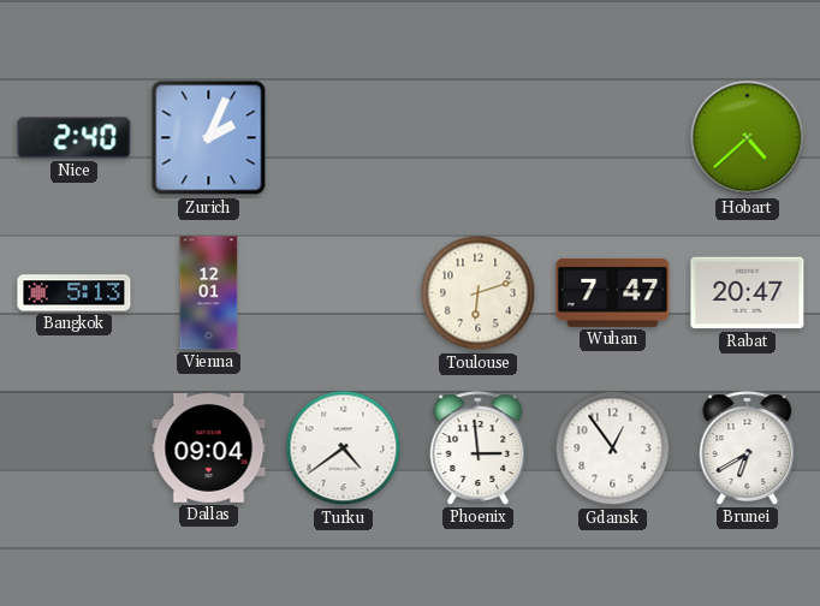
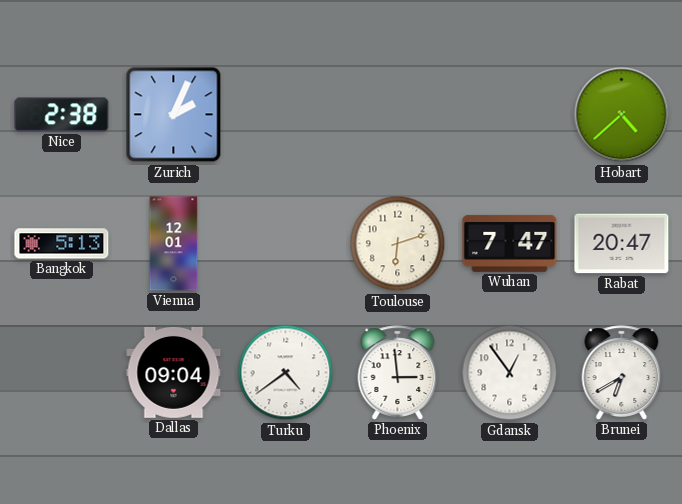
Nice: 2:40 -> 2:38
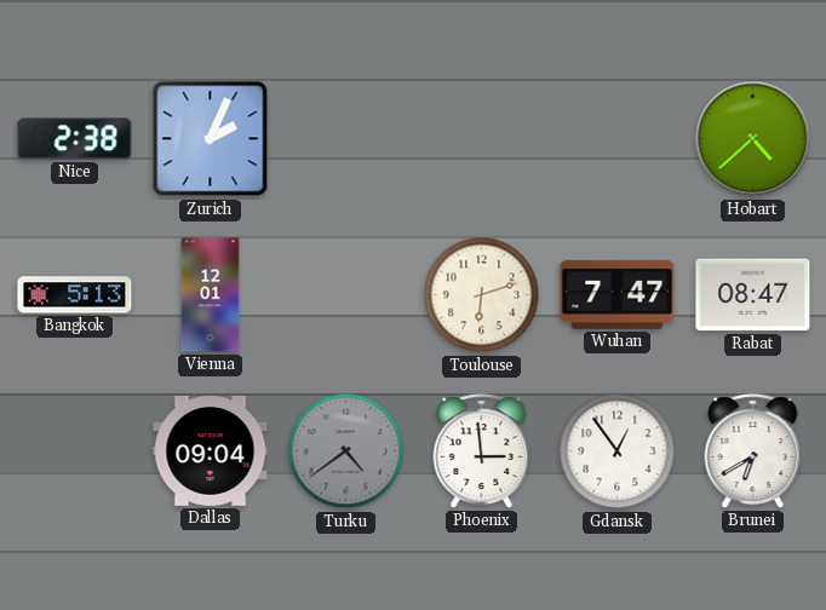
Rabat: 20:47 -> 08:47
Turku dial: white -> grey
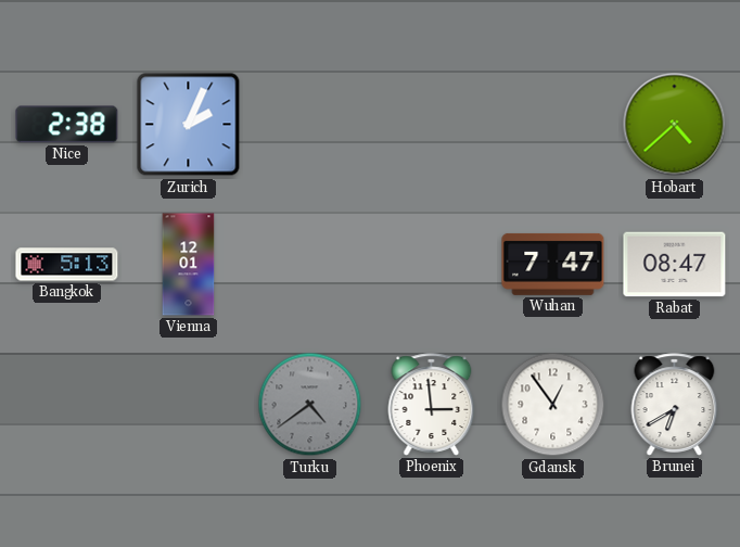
Toulouse: 6:12 -> none
Dallas: 09:04 -> none
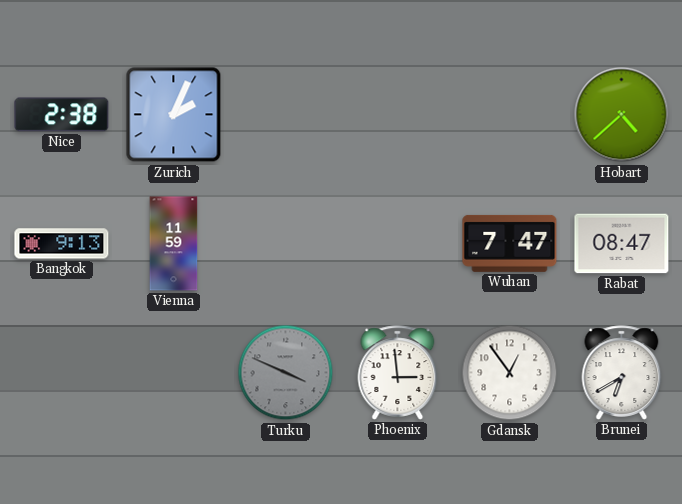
Bangkok: 5:13 -> 9:13
Vienna: 12:01 -> 11:59
Turku: 4:39 -> 3:49
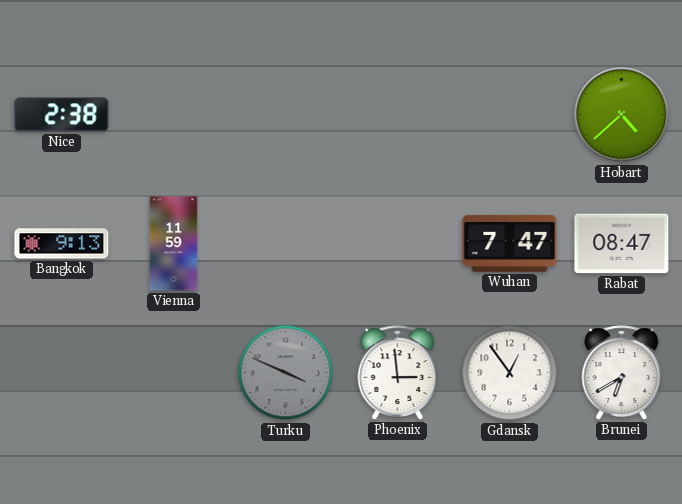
Zurich: 2:04 -> none
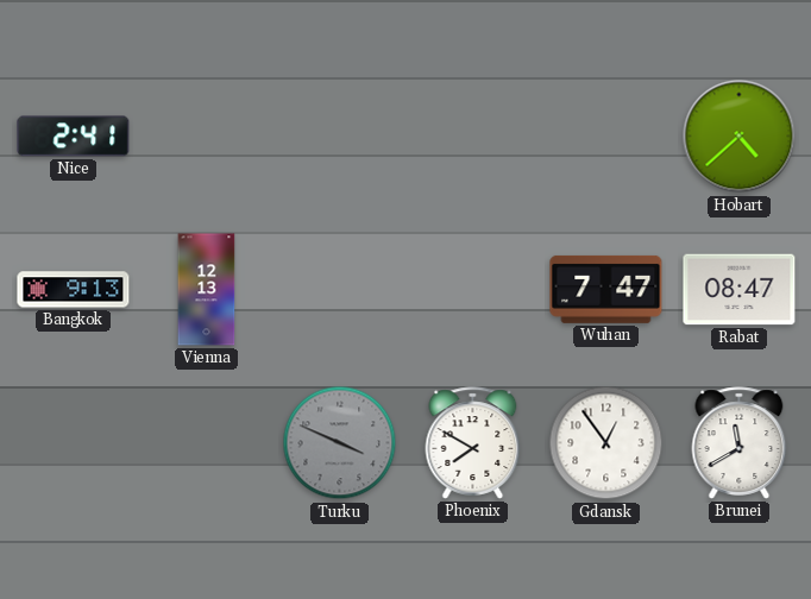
Nice: 2:38 -> 2:41
Vienna: 11:59 -> 12:13
Phoenix: 2:59 -> 7:50
Brunei: 6:40 -> 11:40
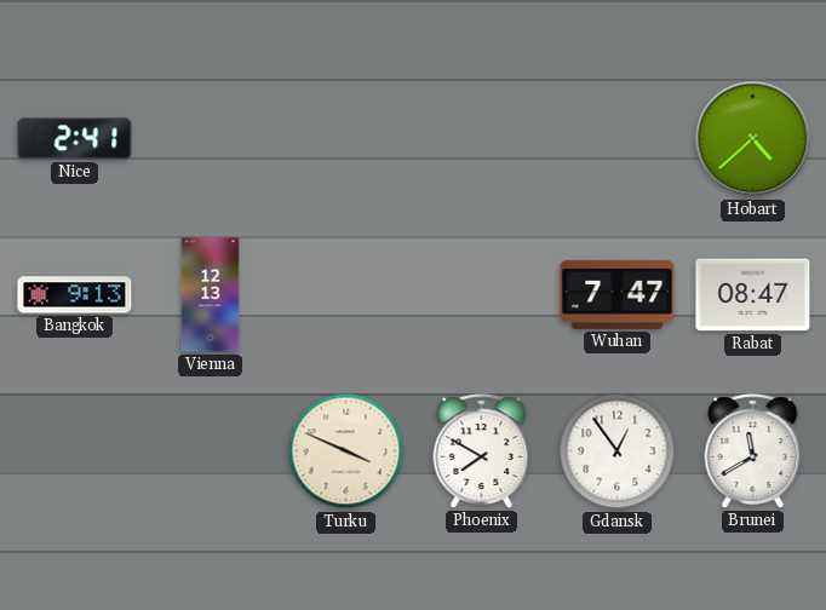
Turku dial: grey -> cream
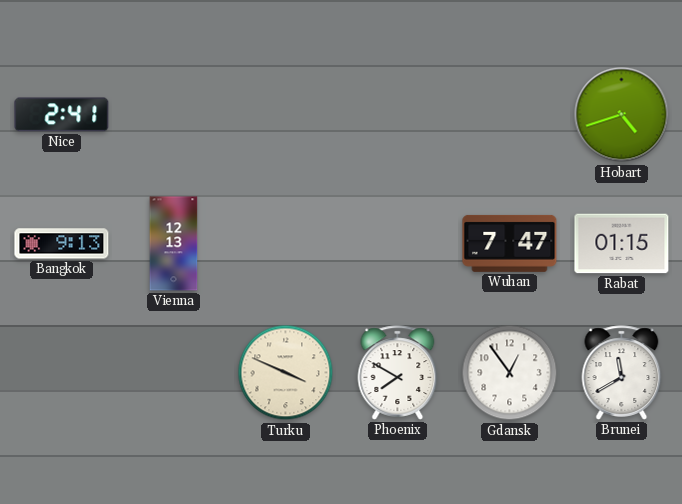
Hobart: 4:38 -> 4:42
Rabat: 08:47 -> 01:15
